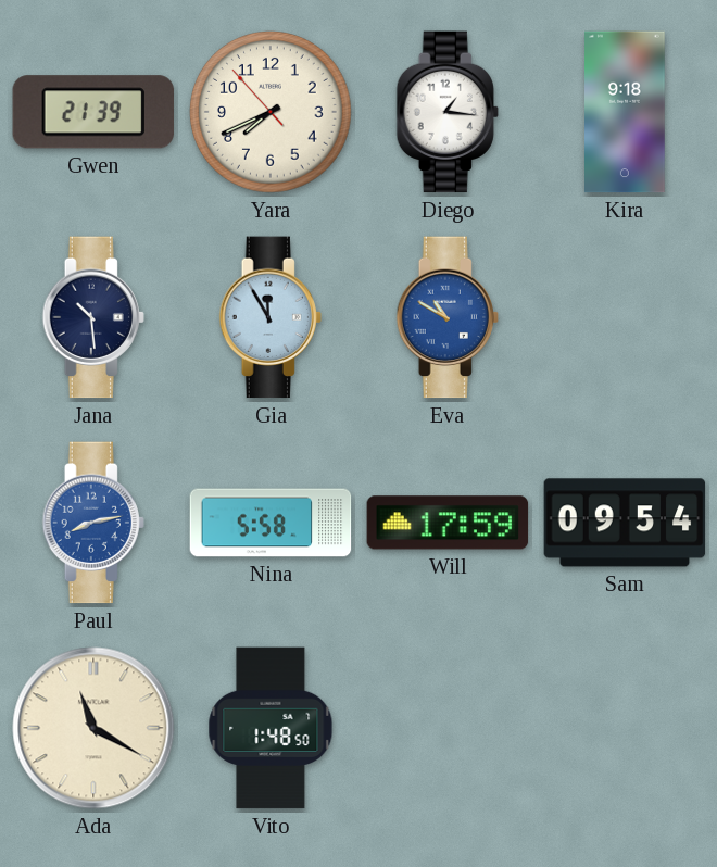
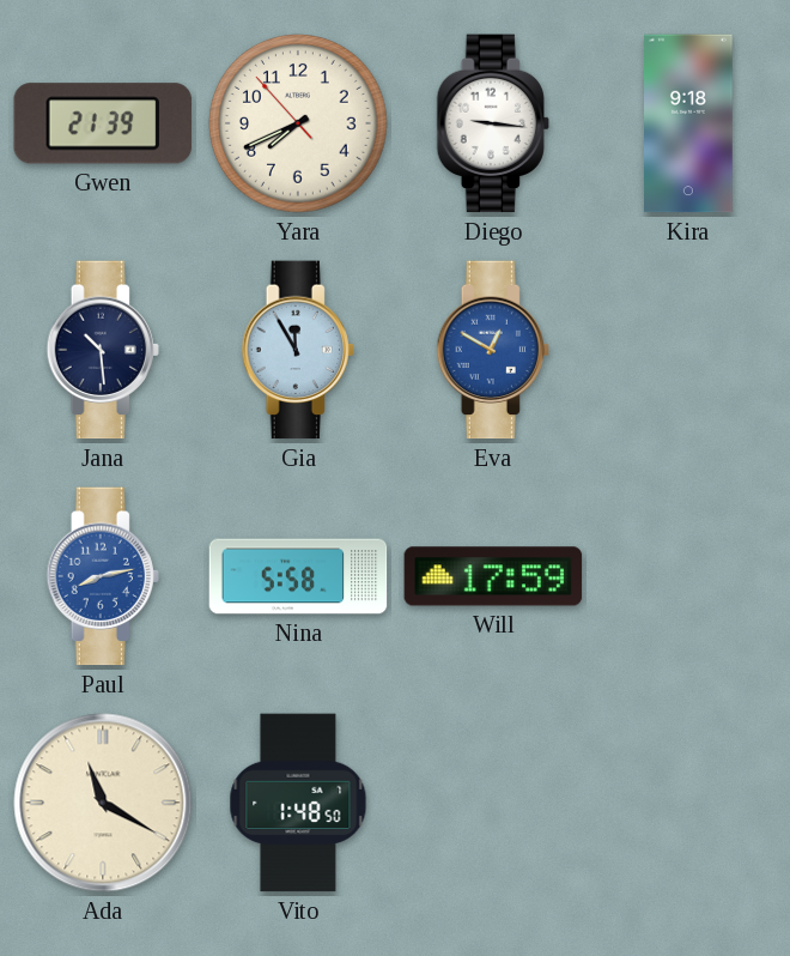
Diego: 1:16 -> 9:16
Eva: 10:50 -> 12:50
Sam: 09:54 -> none
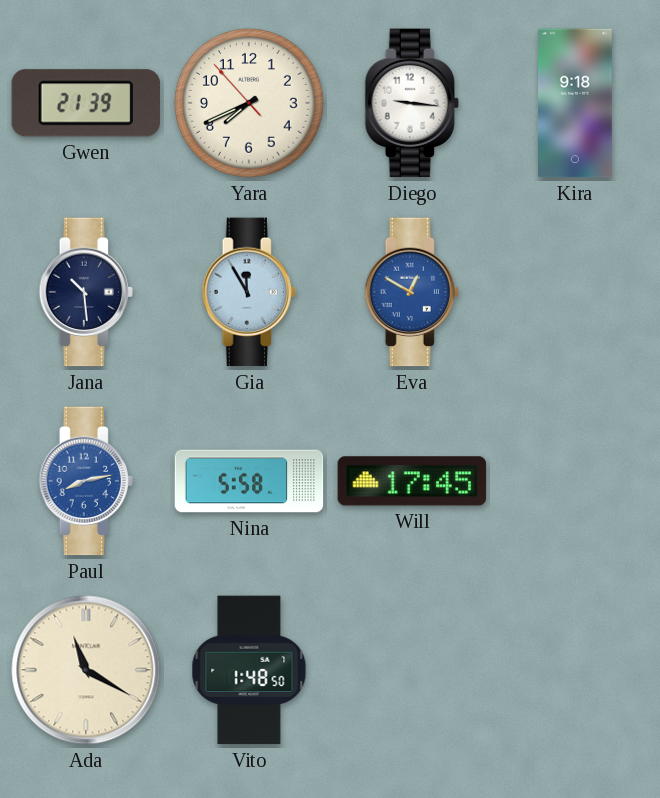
Will: 17:59 -> 17:45
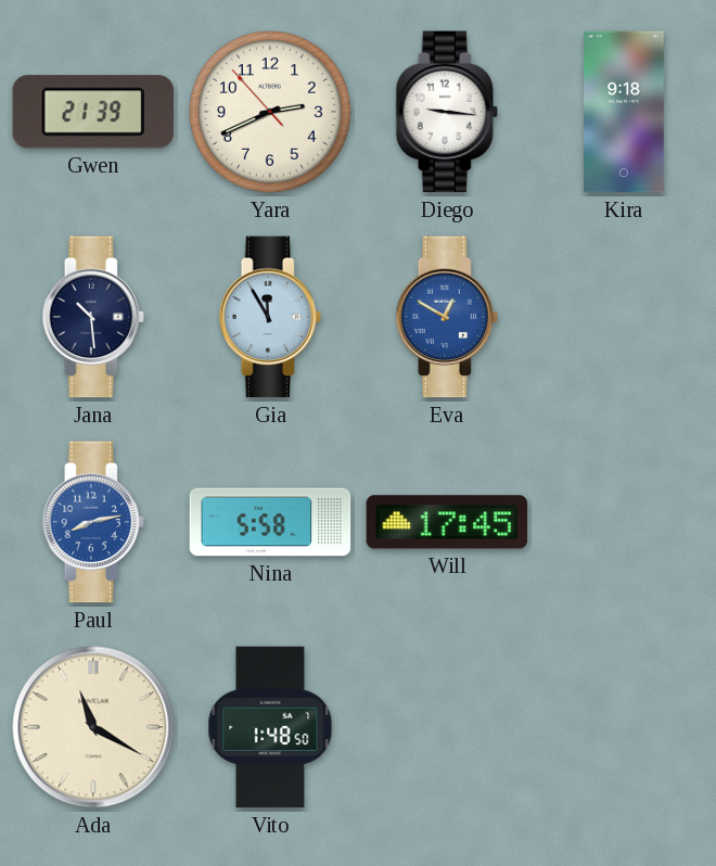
Yara: 7:40 -> 2:40
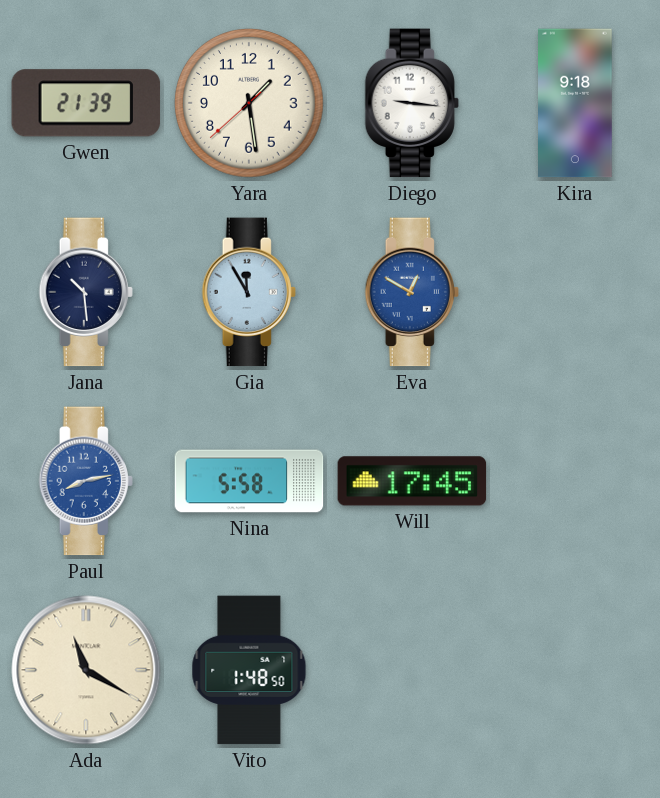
Yara: 2:40 -> 1:28
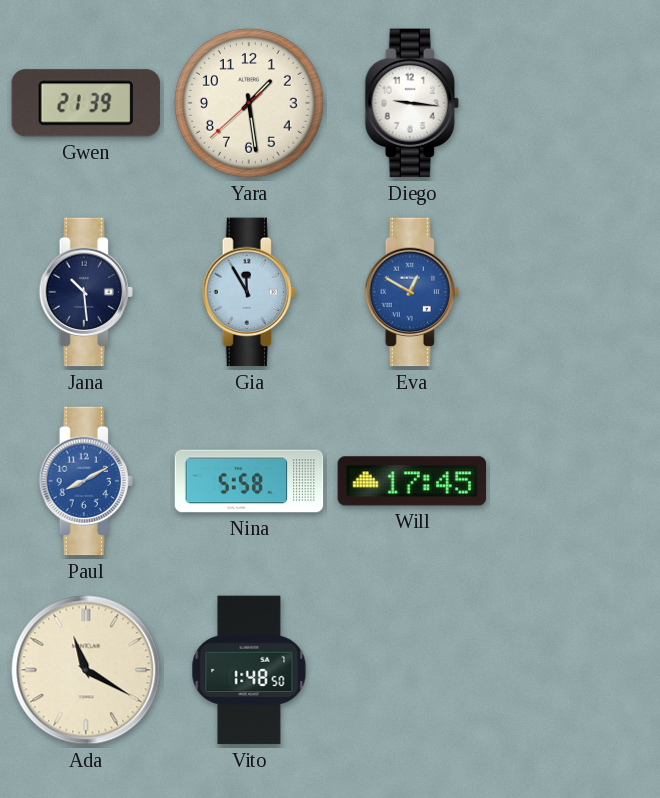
Kira: 9:18 -> none
Paul: 8:13 -> 8:10
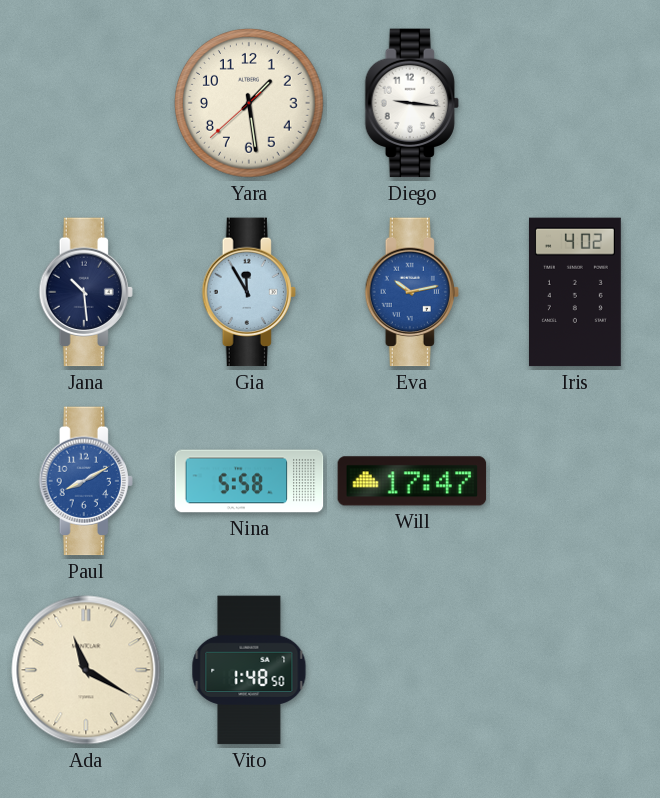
Gwen: 21:39 -> none
Eva: 12:50 -> 10:13
Iris: none -> 4:02
Will: 17:45 -> 17:47
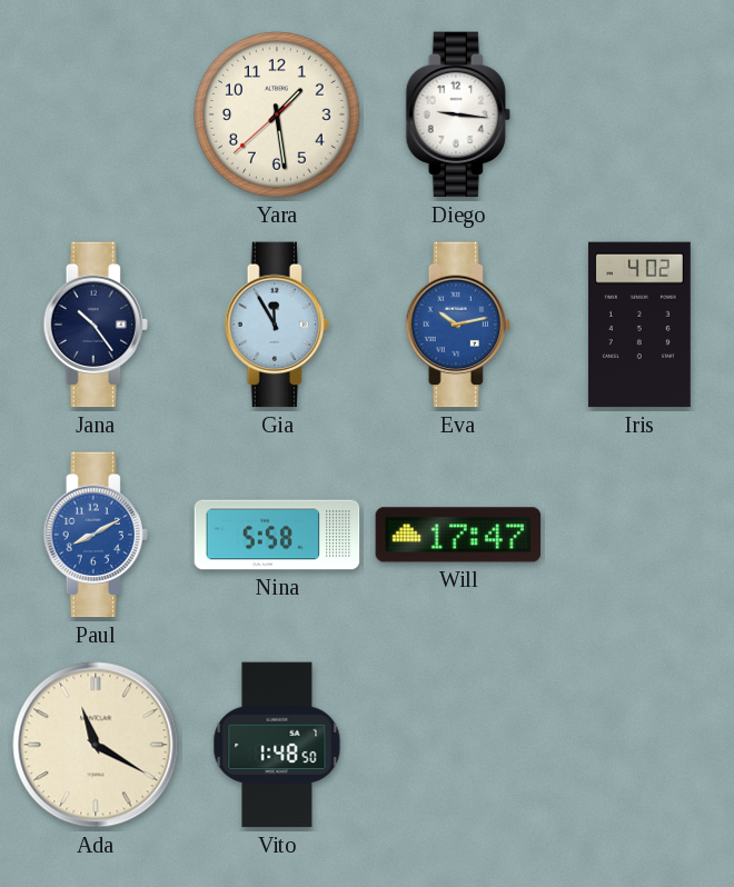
Jana: 10:29 -> 10:24
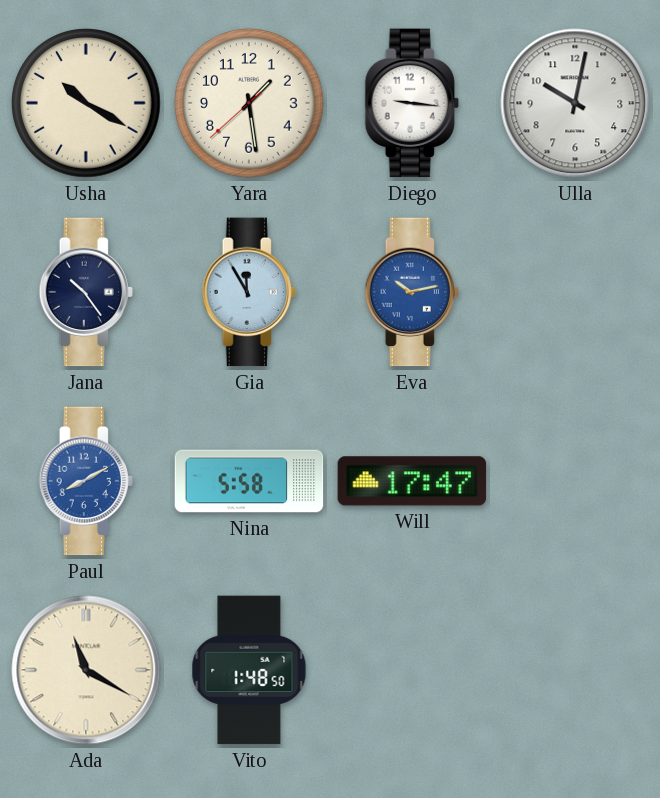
Usha: none -> 10:20
Ulla: none -> 10:02
Iris: 4:02 -> none
